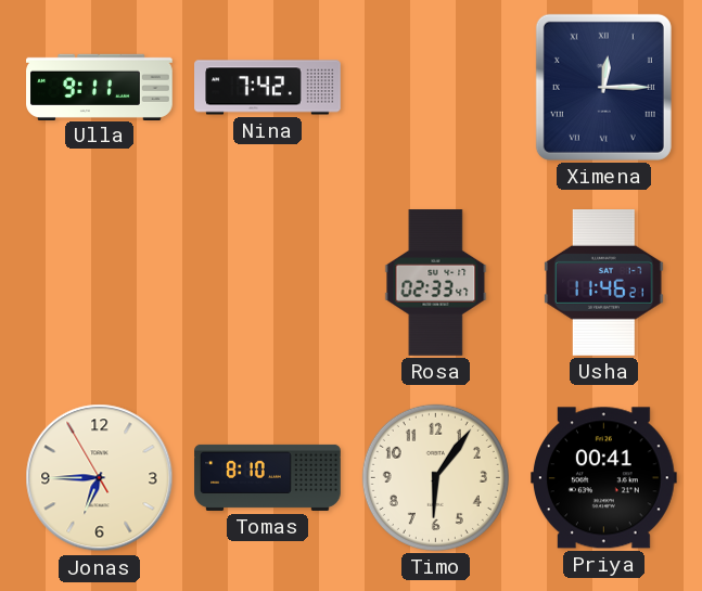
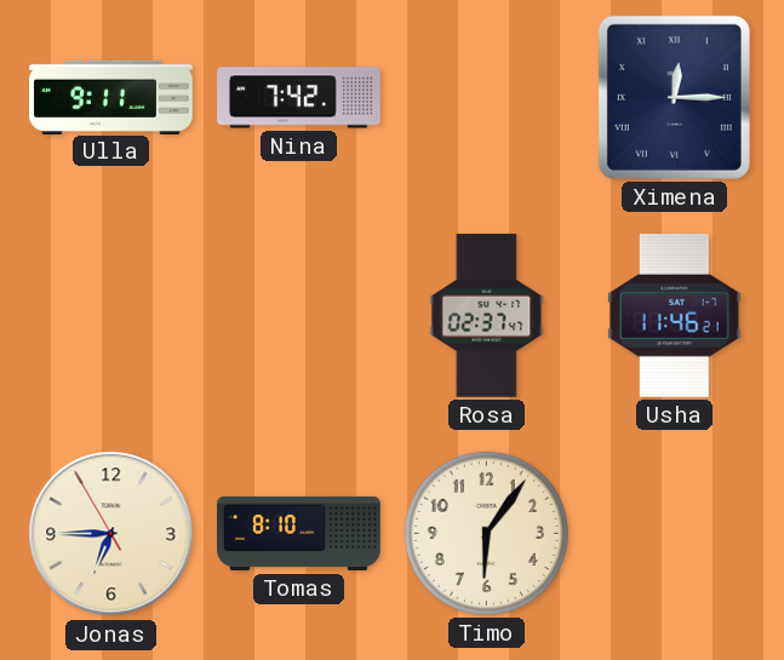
Rosa: 02:33 -> 02:37
Priya: 00:41 -> none
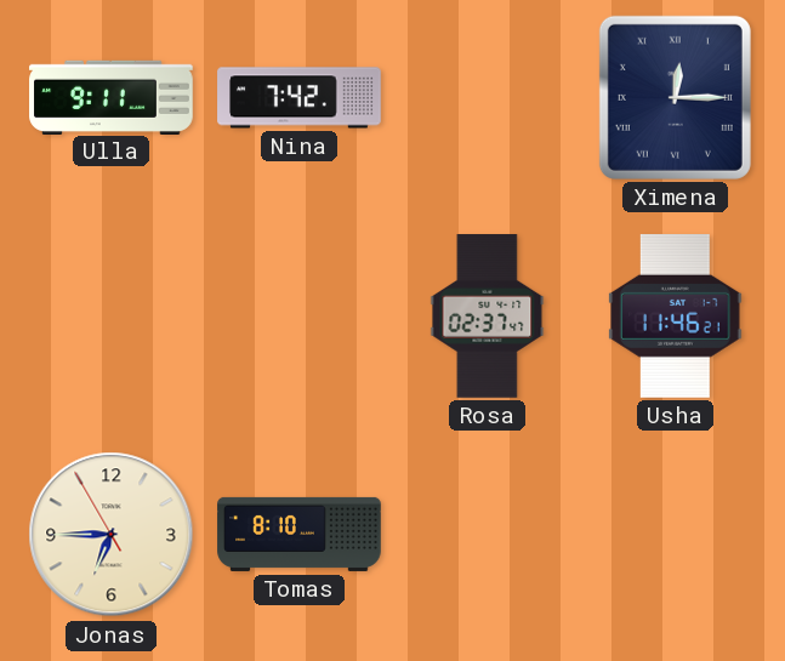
Timo: 6:06 -> none
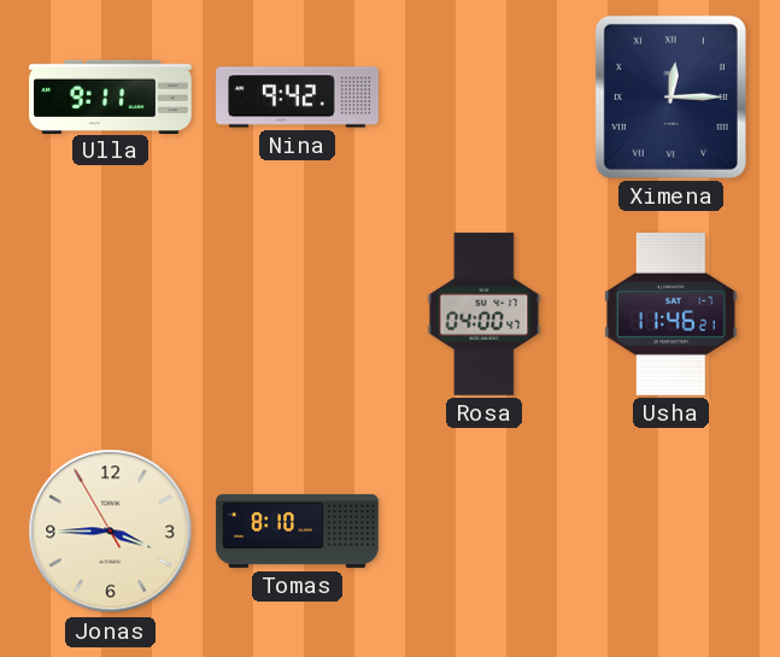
Nina: 7:42 -> 9:42
Rosa: 02:37 -> 04:00
Jonas: 6:44 -> 3:44
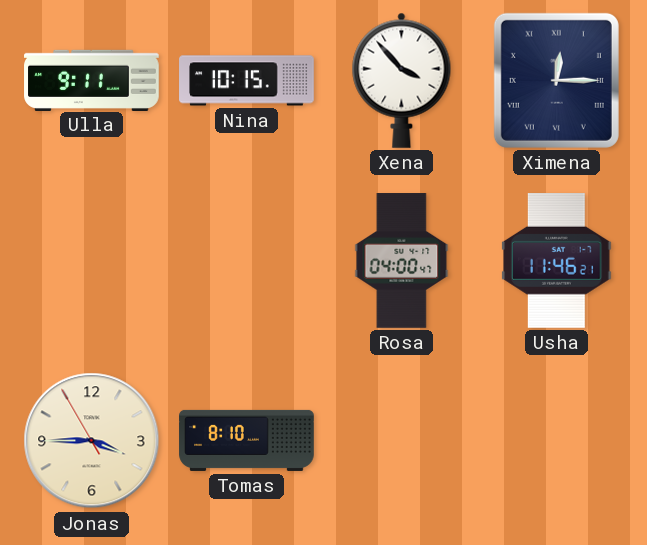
Nina: 9:42 -> 10:15
Xena: none -> 3:53
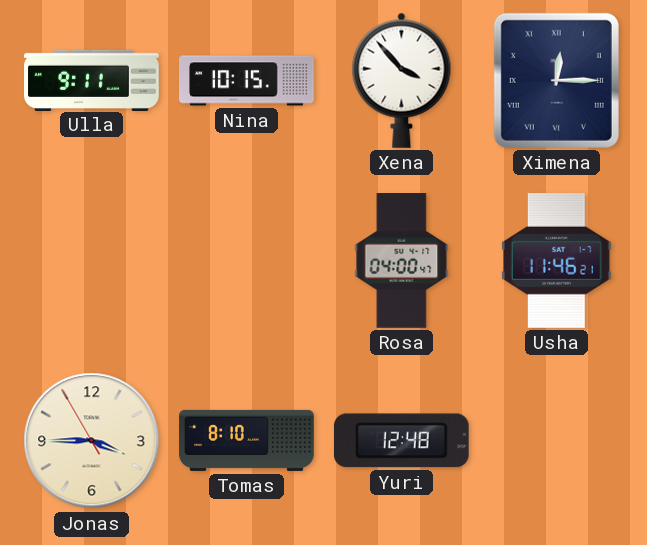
Yuri: none -> 12:48
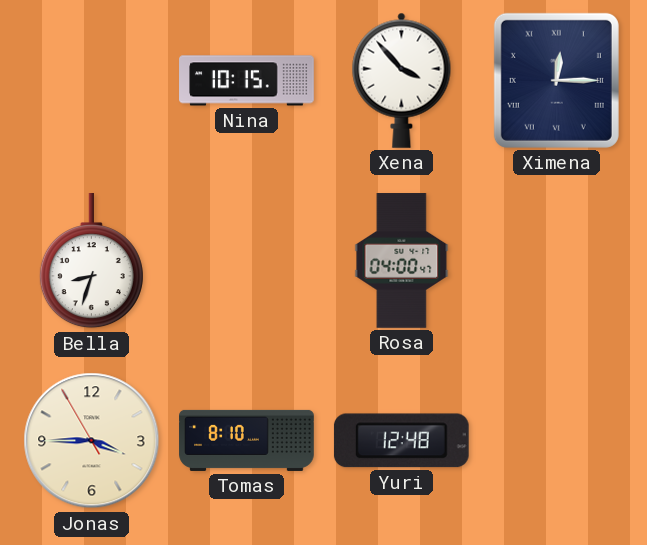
Ulla: 9:11 -> none
Bella: none -> 8:33
Usha: 11:46 -> none
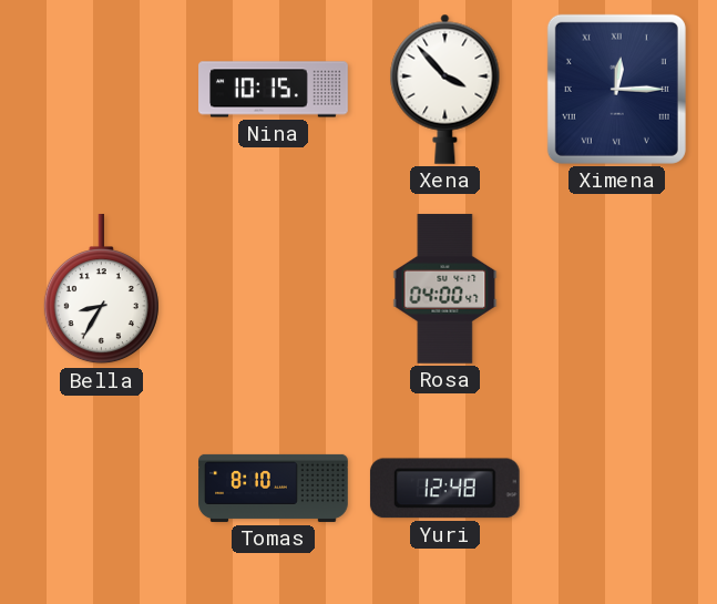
Bella: 8:33 -> 8:35
Jonas: 3:44 -> none
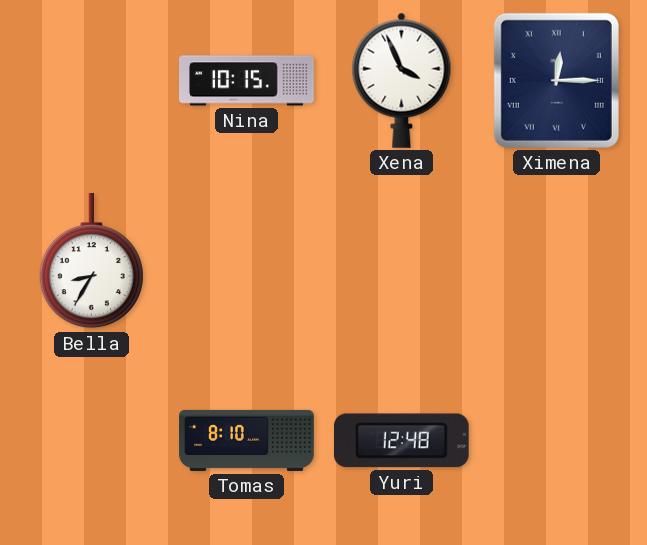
Xena: 3:53 -> 3:56
Rosa: 04:00 -> none
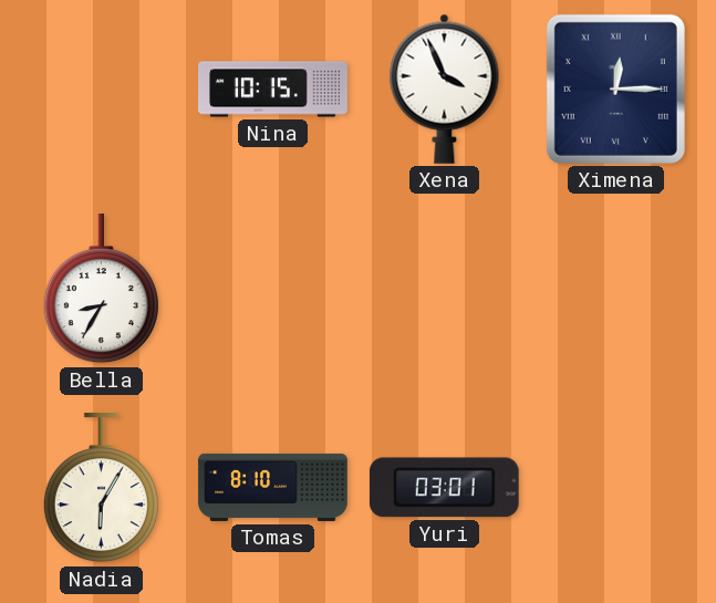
Nadia: none -> 6:05
Yuri: 12:48 -> 03:01
